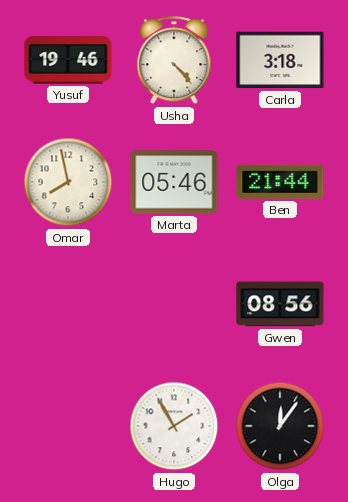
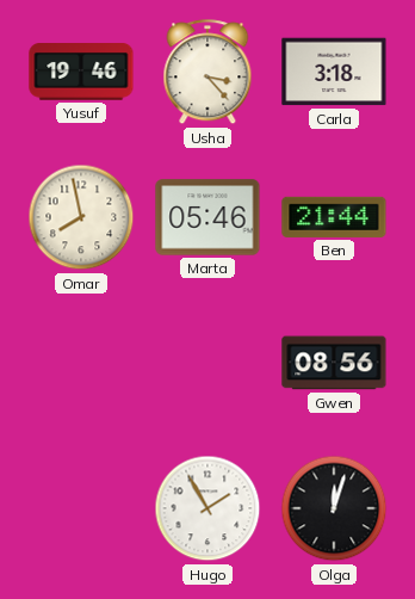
Usha: 4:23 -> 3:23
Olga: 12:06 -> 12:03
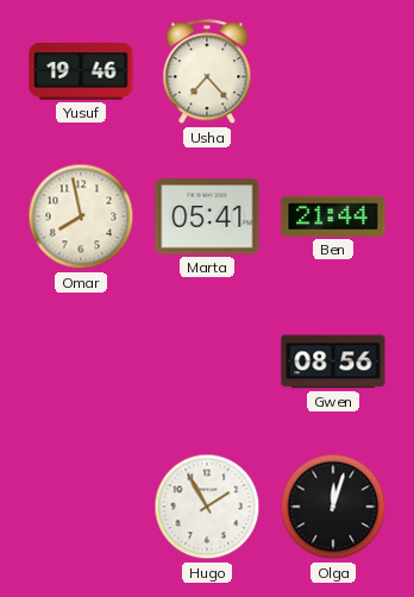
Usha: 3:23 -> 7:23
Carla: 3:18 -> none
Marta: 05:46 -> 05:41
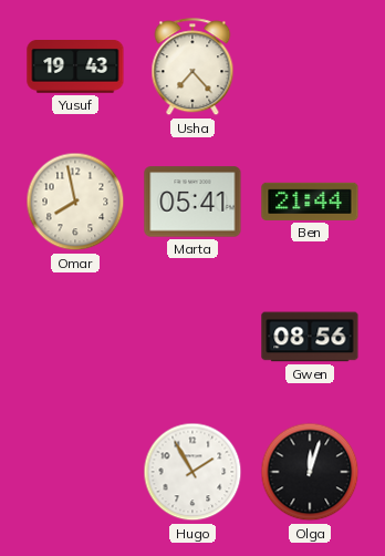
Yusuf: 19:46 -> 19:43
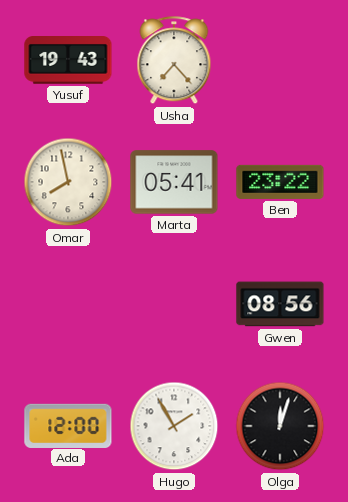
Ben: 21:44 -> 23:22
Ada: none -> 12:00
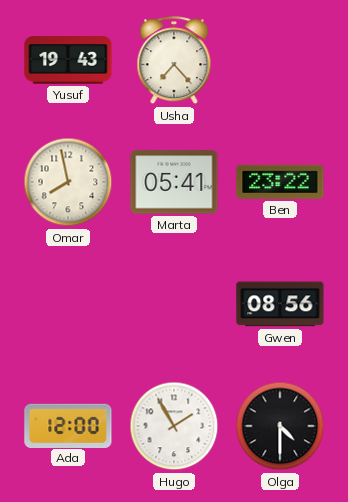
Olga: 12:03 -> 4:30
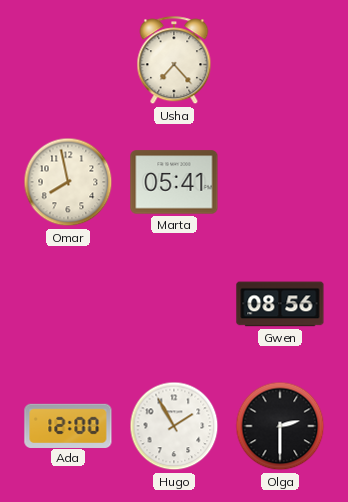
Yusuf: 19:43 -> none
Ben: 23:22 -> none
Olga: 4:30 -> 2:30
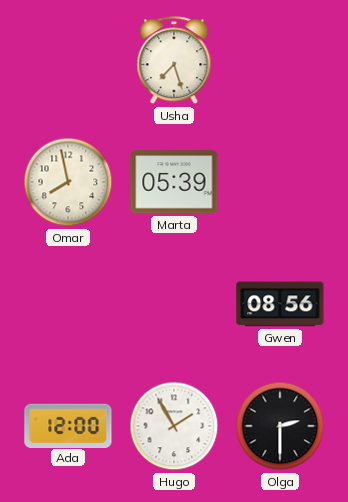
Usha: 7:23 -> 7:27
Marta: 05:41 -> 05:39
